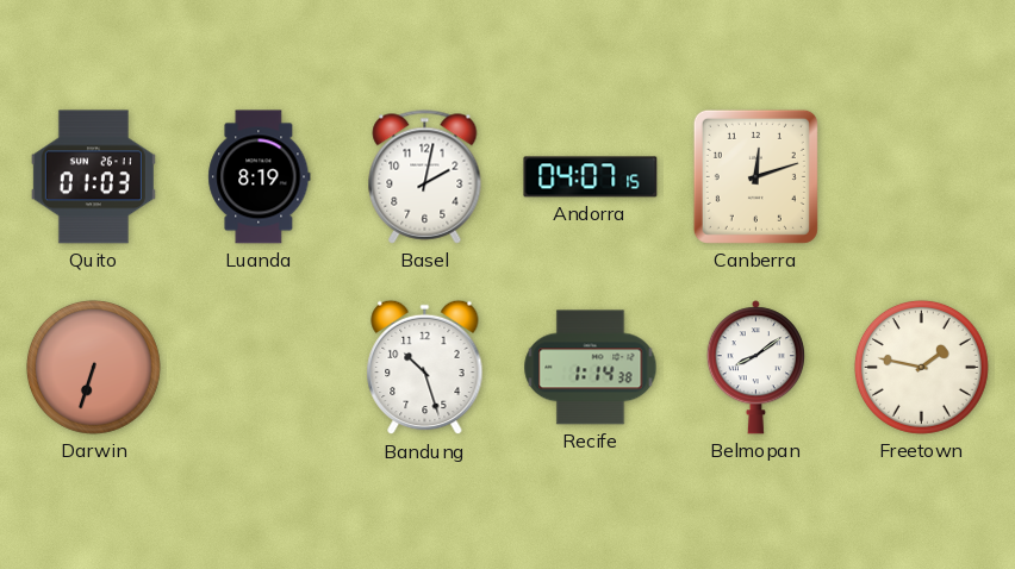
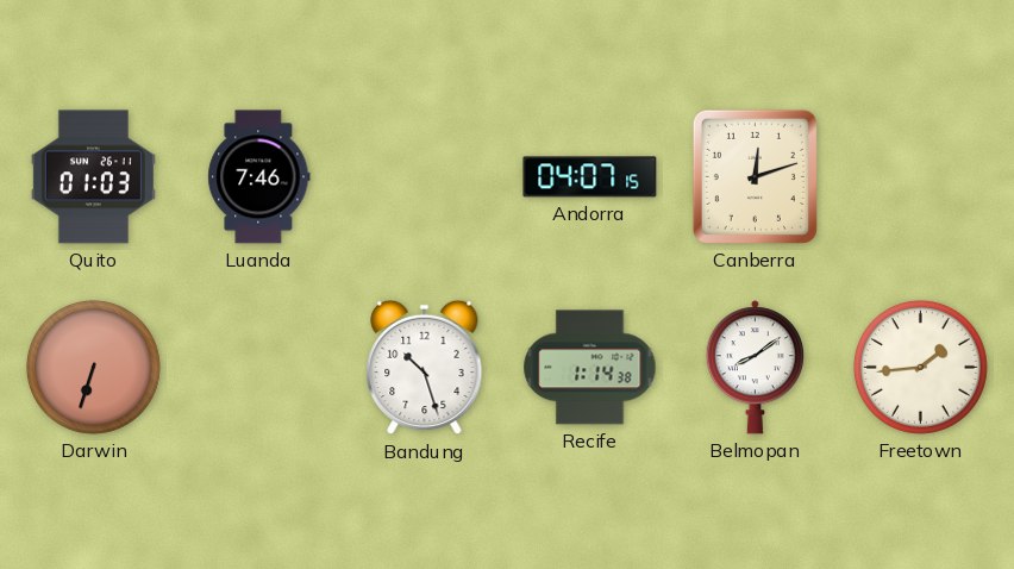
Luanda: 8:19 -> 7:46
Basel: 2:02 -> none
Freetown: 1:47 -> 1:44
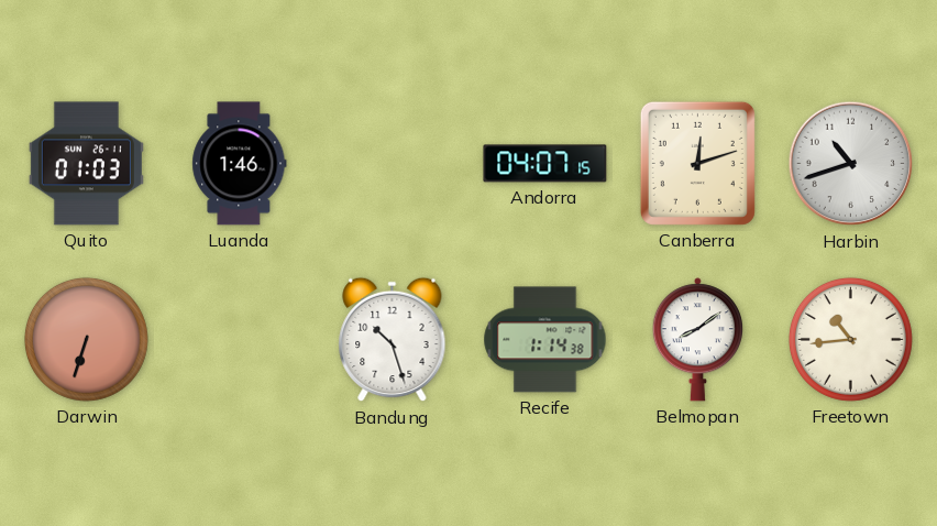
Luanda: 7:46 -> 1:46
Harbin: none -> 10:42
Freetown: 1:44 -> 10:44
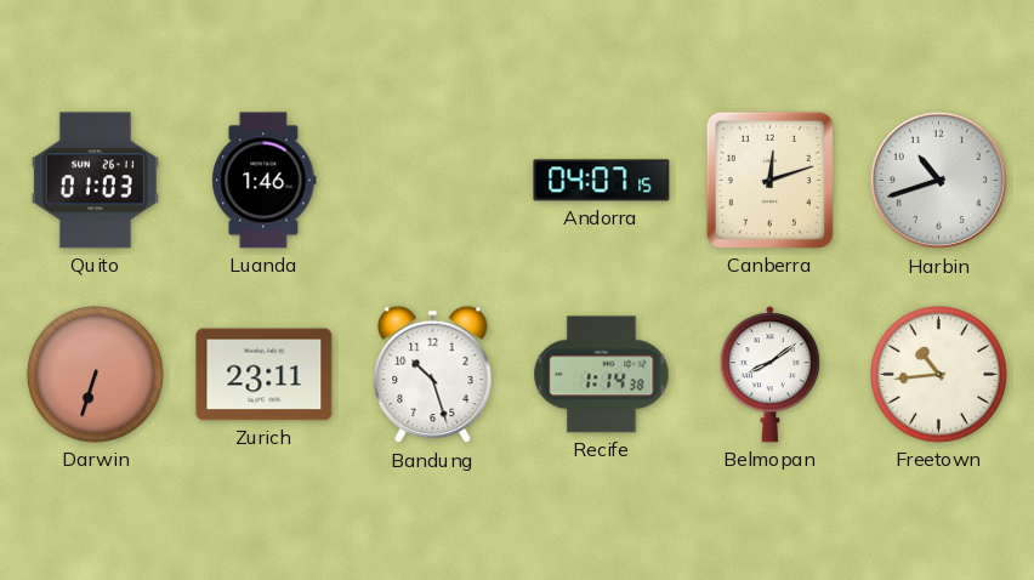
Zurich: none -> 23:11
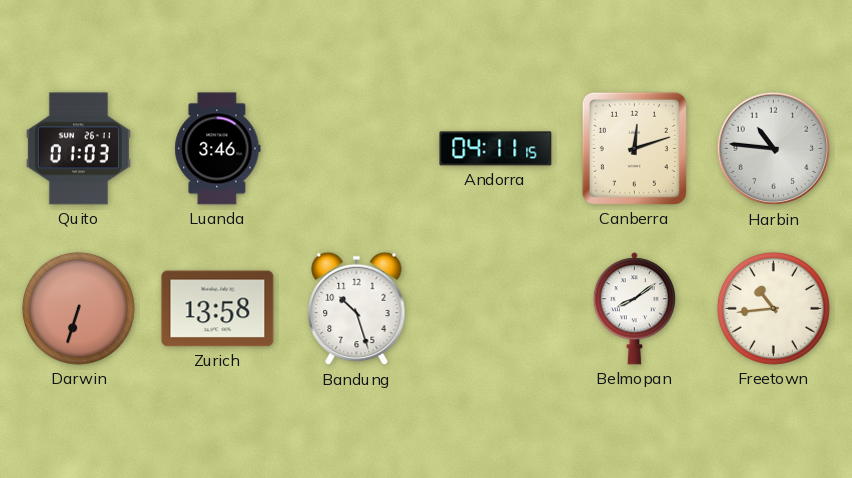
Luanda: 1:46 -> 3:46
Andorra: 04:07 -> 04:11
Harbin: 10:42 -> 10:46
Zurich: 23:11 -> 13:58
Recife: 1:14 -> none
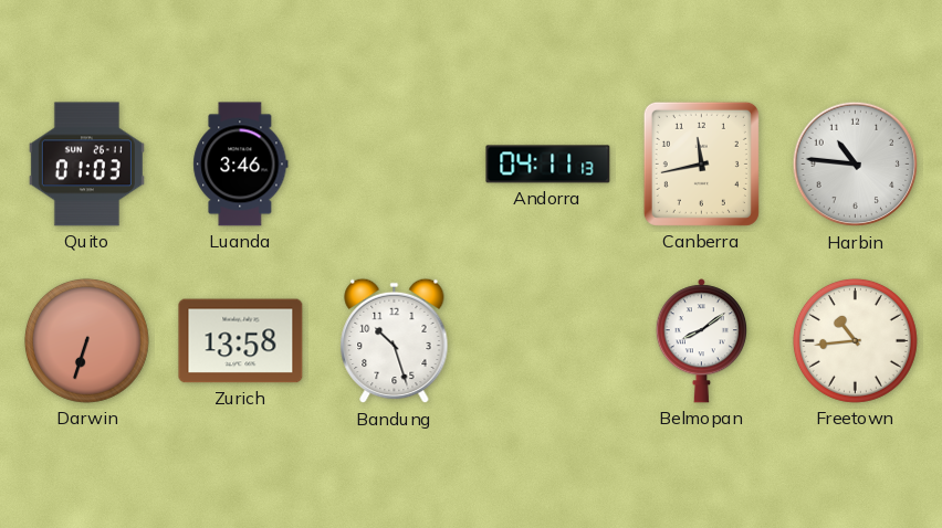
Andorra: 04:11:15 -> 04:11:13
Canberra: 12:12 -> 11:43
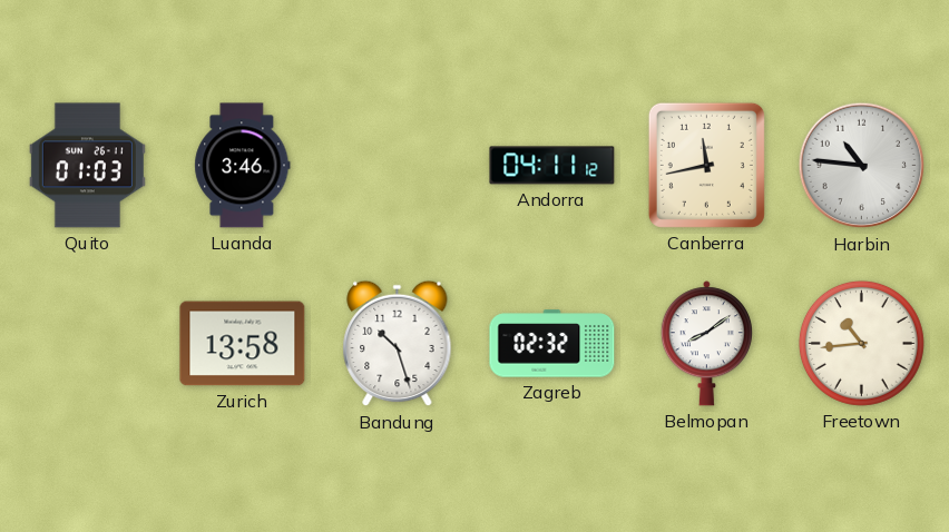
Andorra: 04:11:13 -> 04:11:12
Darwin: 6:33 -> none
Zagreb: none -> 02:32
